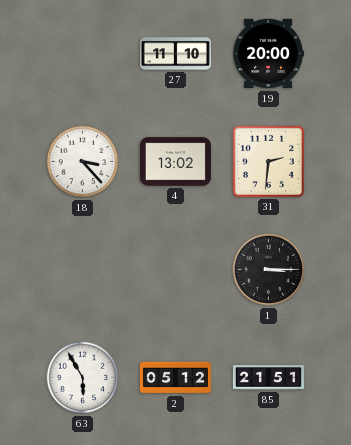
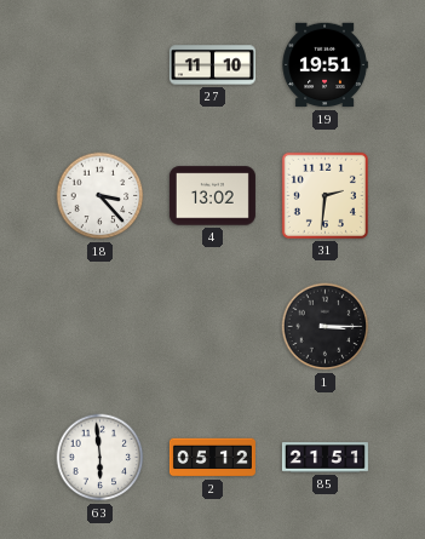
19: 20:00 -> 19:51
63: 5:55 -> 5:59
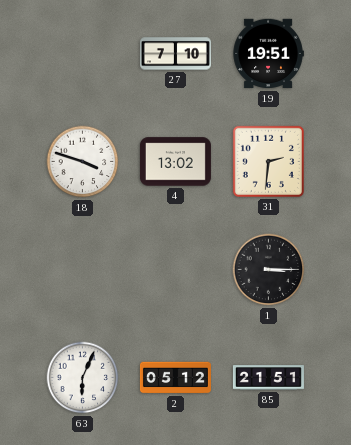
27: 11:10 -> 7:10
18: 3:23 -> 3:48
63: 5:59 -> 6:04
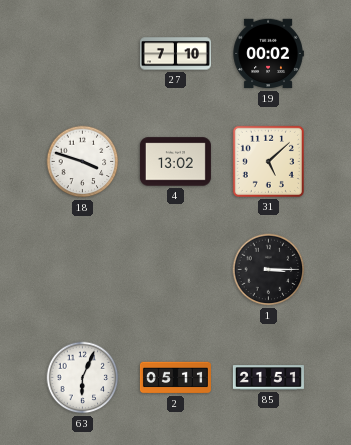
19: 19:51 -> 00:02
31: 2:31 -> 5:08
2: 05:12 -> 05:11
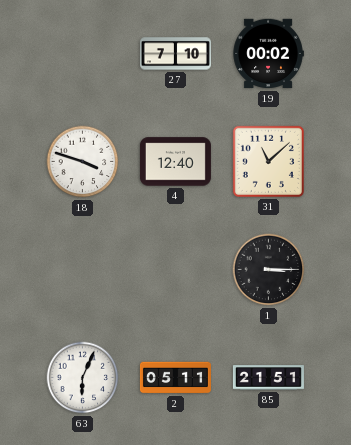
4: 13:02 -> 12:40
31: 5:08 -> 11:08
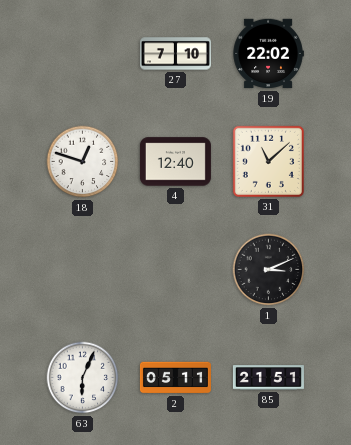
19: 00:02 -> 22:02
18: 3:48 -> 12:48
1: 3:15 -> 3:11
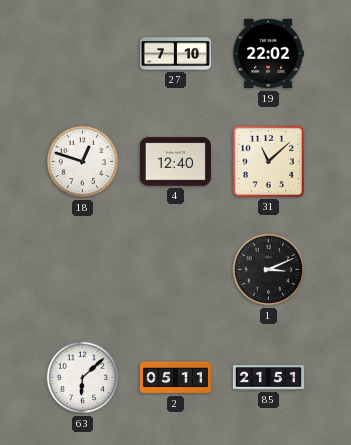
63: 6:04 -> 6:08
